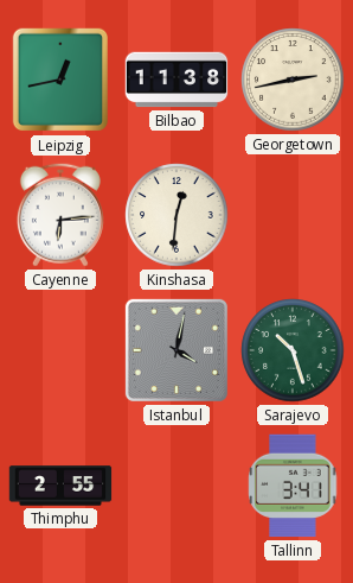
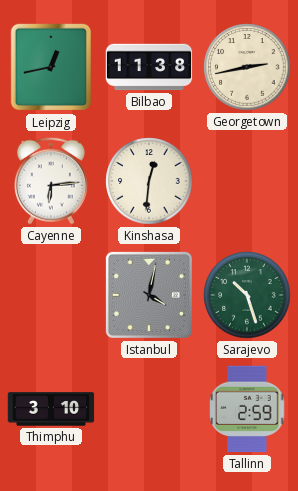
Thimphu: 2:55 -> 3:10
Tallinn: 3:41 -> 2:59
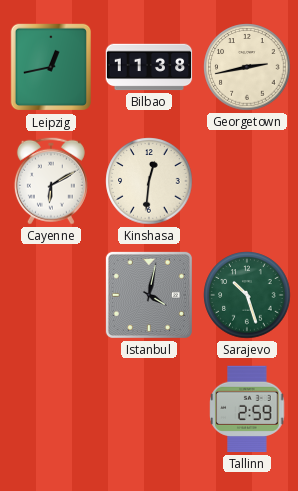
Cayenne: 6:14 -> 6:10
Thimphu: 3:10 -> none
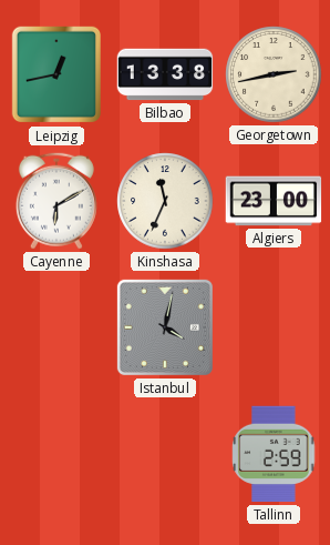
Bilbao: 11:38 -> 13:38
Kinshasa: 12:31 -> 11:34
Algiers: none -> 23:00
Sarajevo: 10:27 -> none
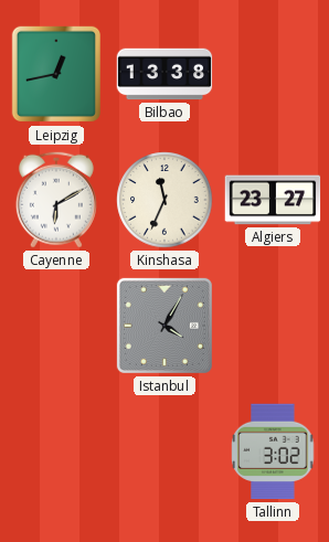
Georgetown: 2:43 -> none
Algiers: 23:00 -> 23:27
Istanbul: 4:02 -> 4:05
Tallinn: 2:59 -> 3:02
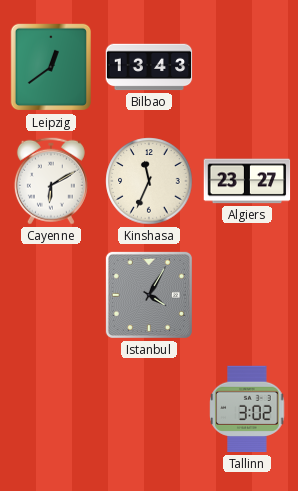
Leipzig: 12:43 -> 12:39
Bilbao: 13:38 -> 13:43
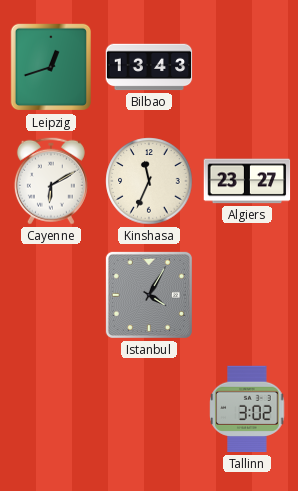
Leipzig: 12:39 -> 12:42
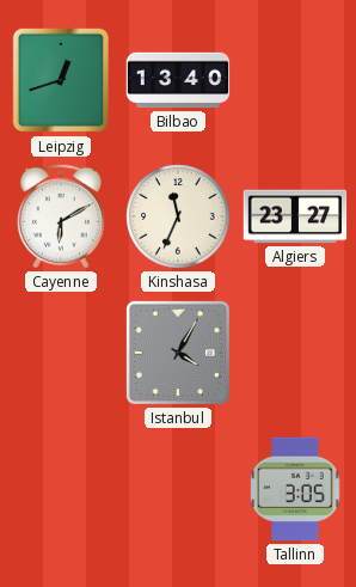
Bilbao: 13:43 -> 13:40
Tallinn: 3:02 -> 3:05
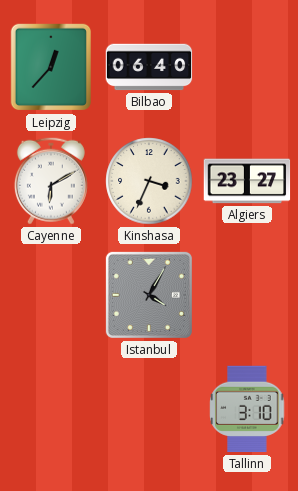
Leipzig: 12:42 -> 12:37
Bilbao: 13:40 -> 06:40
Kinshasa: 11:34 -> 3:34
Tallinn: 3:05 -> 3:10
